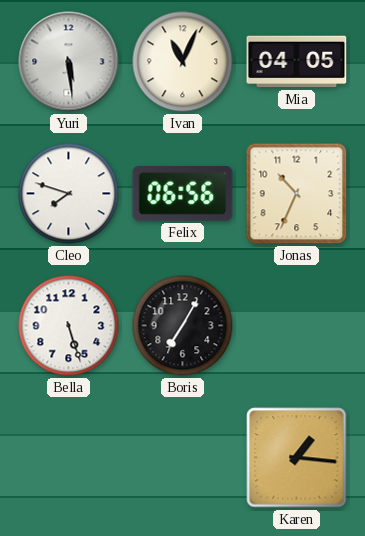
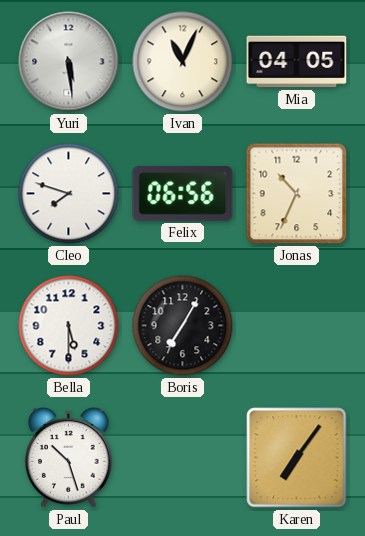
Bella: 5:27 -> 5:30
Paul: none -> 10:27
Karen: 1:16 -> 7:06
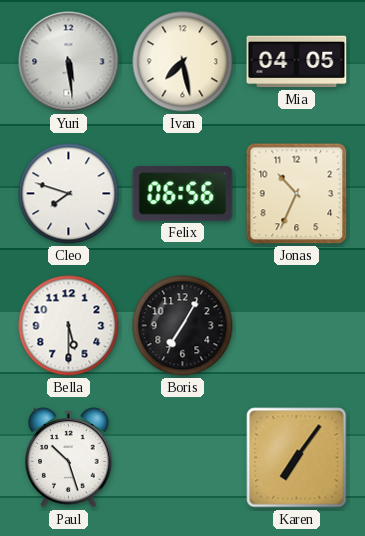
Ivan: 11:04 -> 7:28
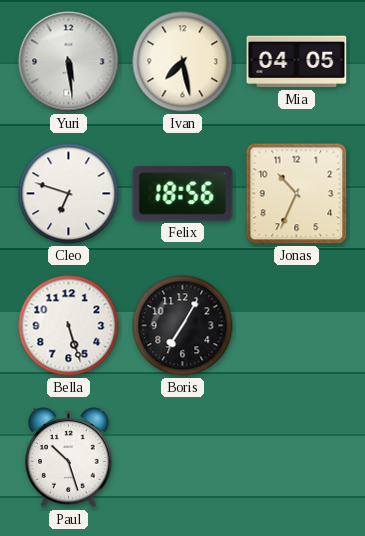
Cleo: 7:48 -> 6:48
Felix: 06:56 -> 18:56
Bella: 5:30 -> 5:27
Karen: 7:06 -> none
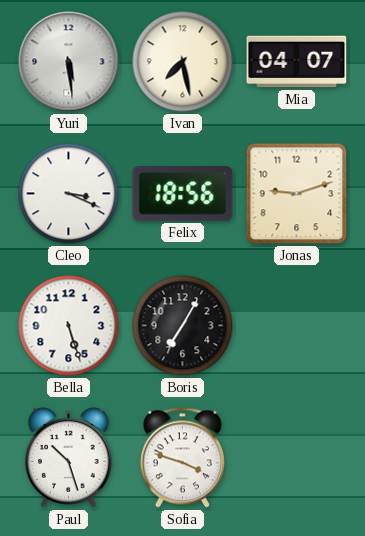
Mia: 04:05 -> 04:07
Cleo: 6:48 -> 3:19
Jonas: 10:34 -> 9:12
Sofia: none -> 3:48
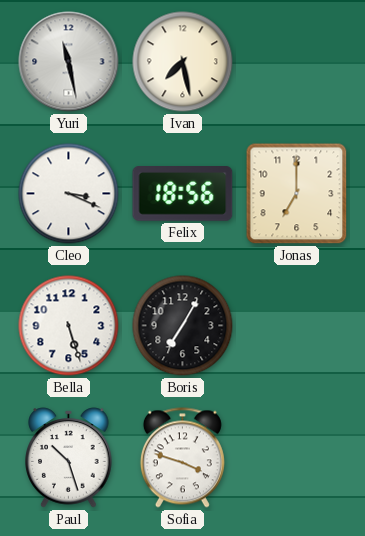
Yuri: 5:29 -> 11:28
Mia: 04:07 -> none
Jonas: 9:12 -> 7:00
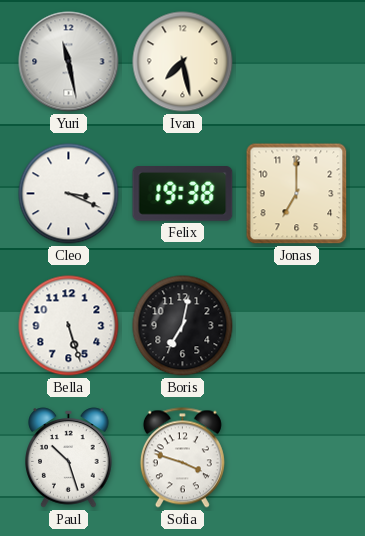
Felix: 18:56 -> 19:38
Boris: 7:05 -> 7:02
